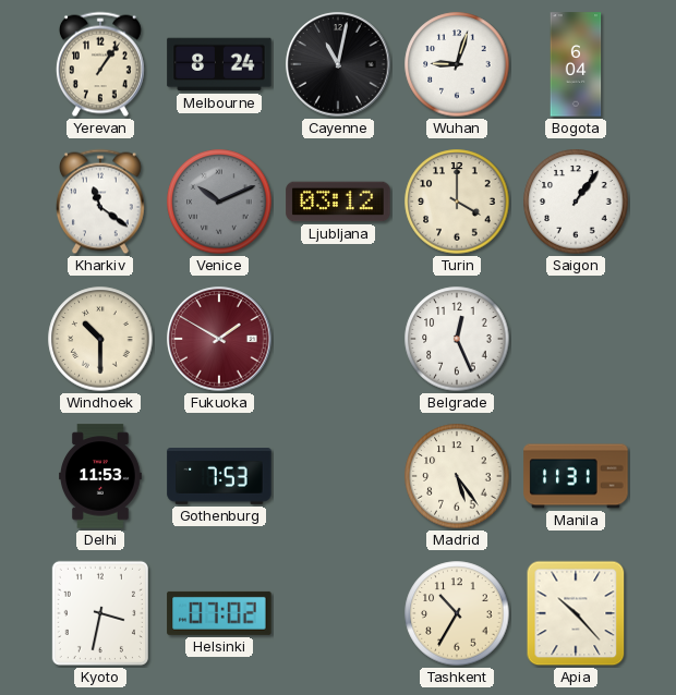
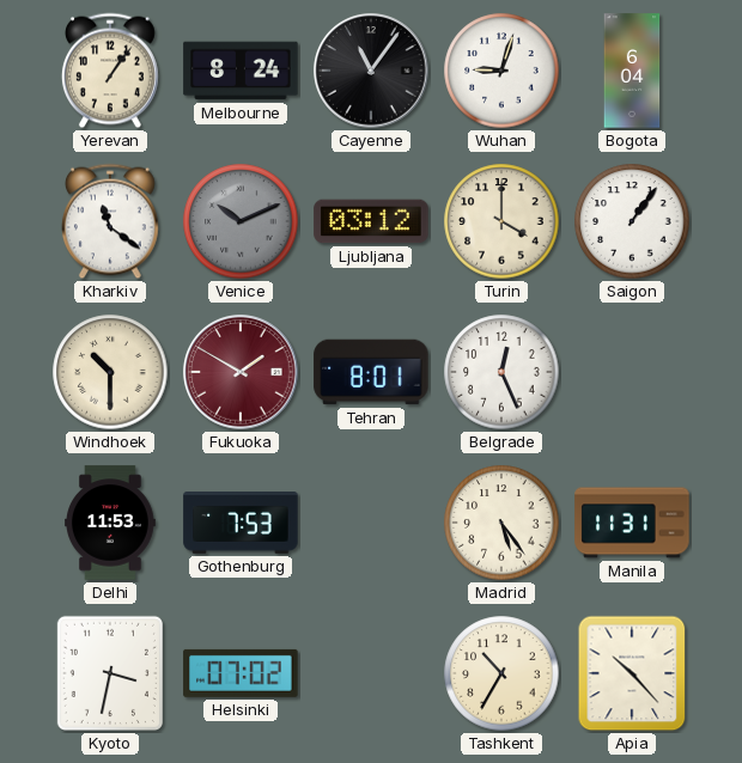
Cayenne: 11:02 -> 11:06
Tehran: none -> 8:01
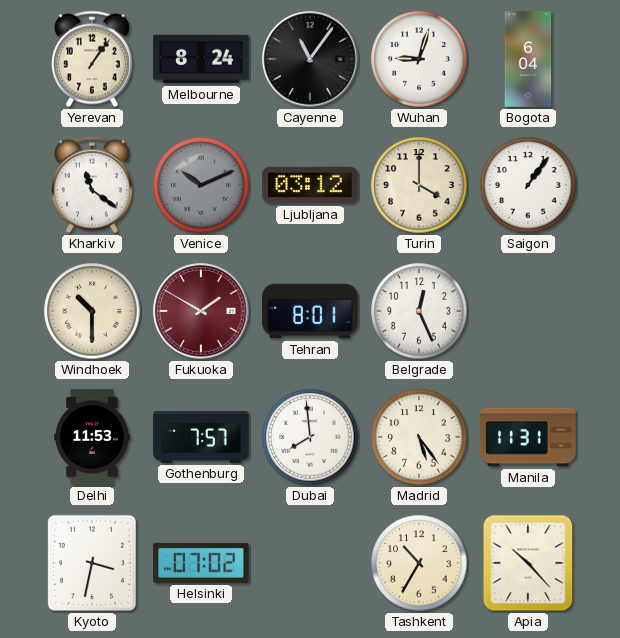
Gothenburg: 7:53 -> 7:57
Dubai: none -> 7:59
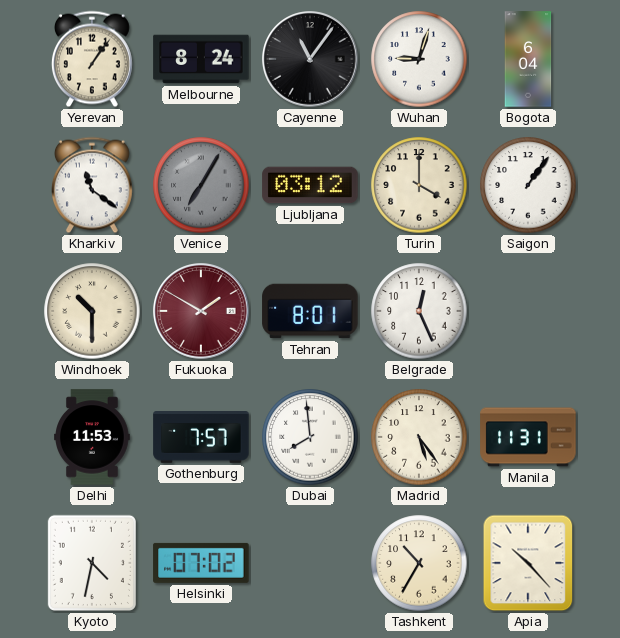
Venice: 10:11 -> 7:05
Kyoto: 3:32 -> 4:32
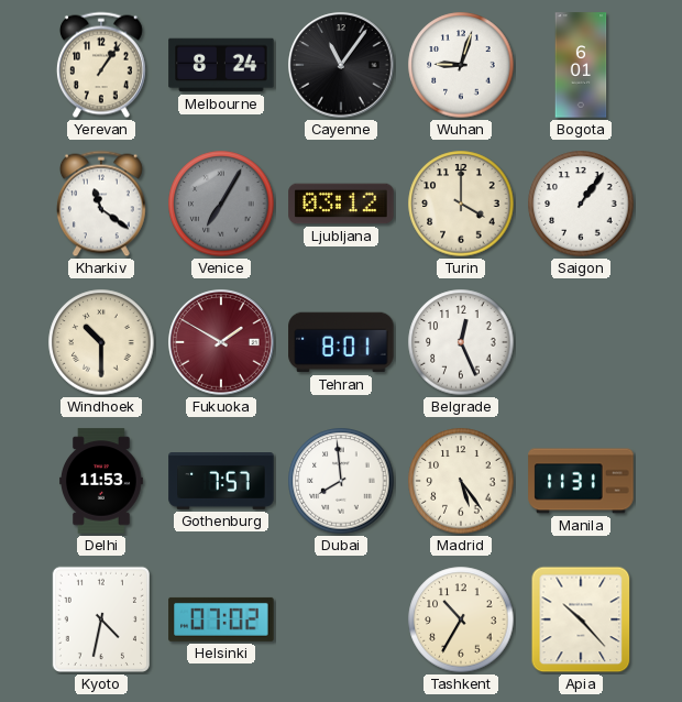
Bogota: 6:04 -> 6:01
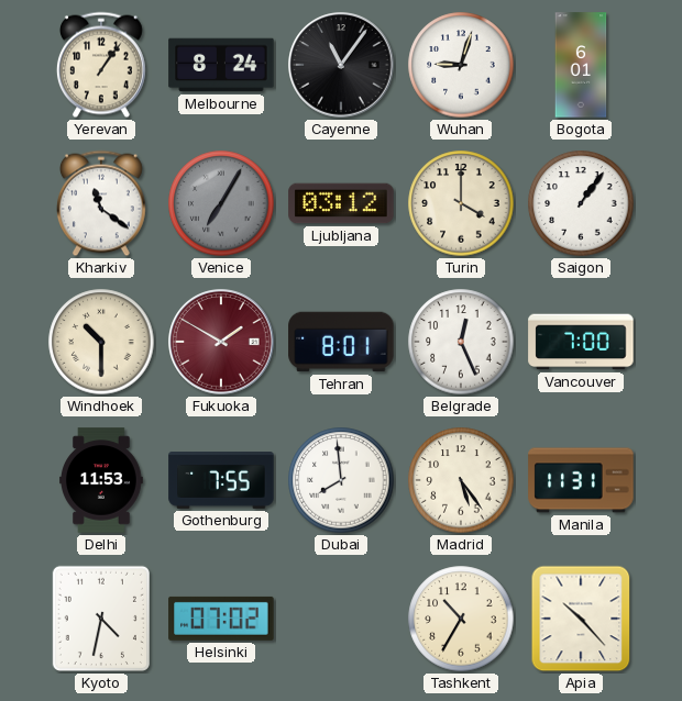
Vancouver: none -> 7:00
Gothenburg: 7:57 -> 7:55
